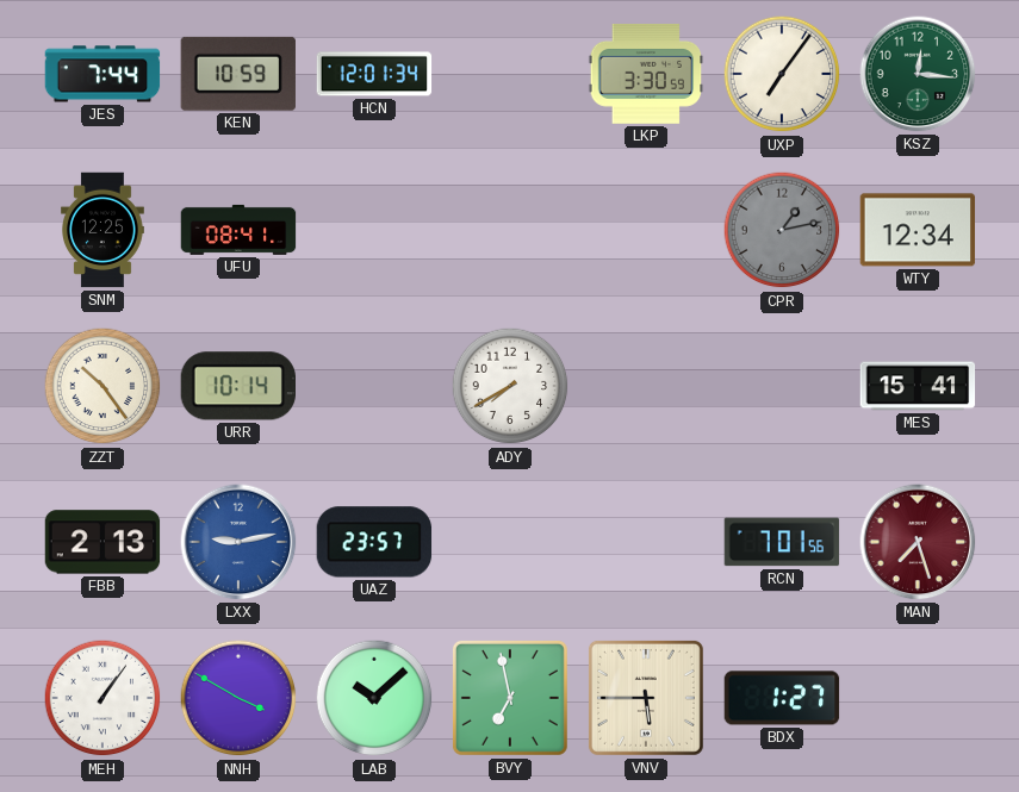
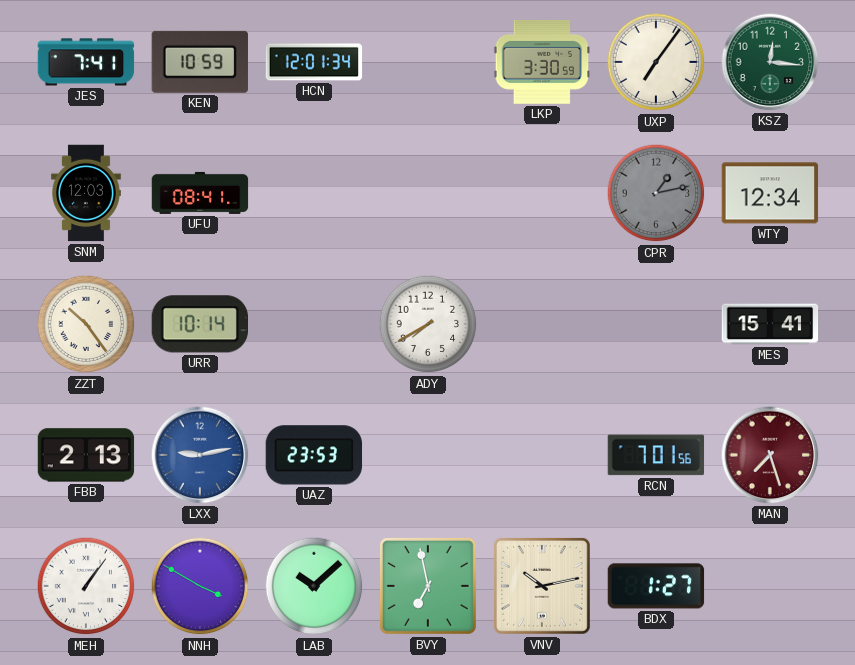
JES: 7:44 -> 7:41
SNM: 12:25 -> 12:03
UAZ: 23:57 -> 23:53
VNV: 5:45 -> 10:13
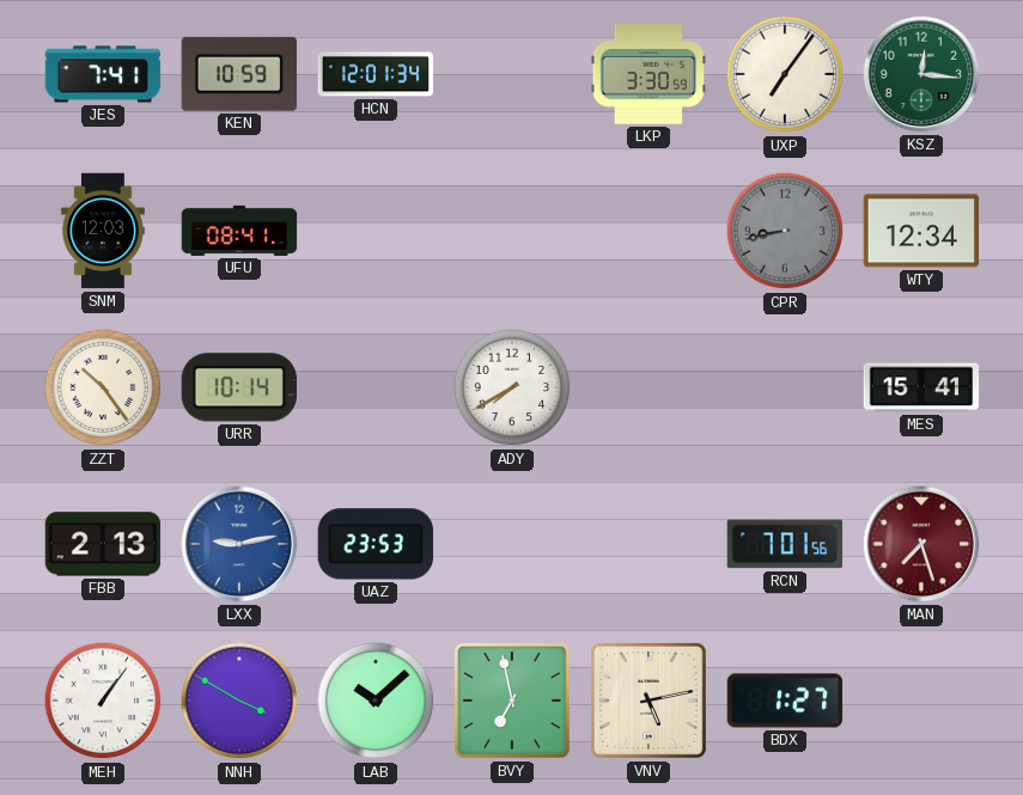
CPR: 1:13 -> 8:43
VNV: 10:13 -> 5:13
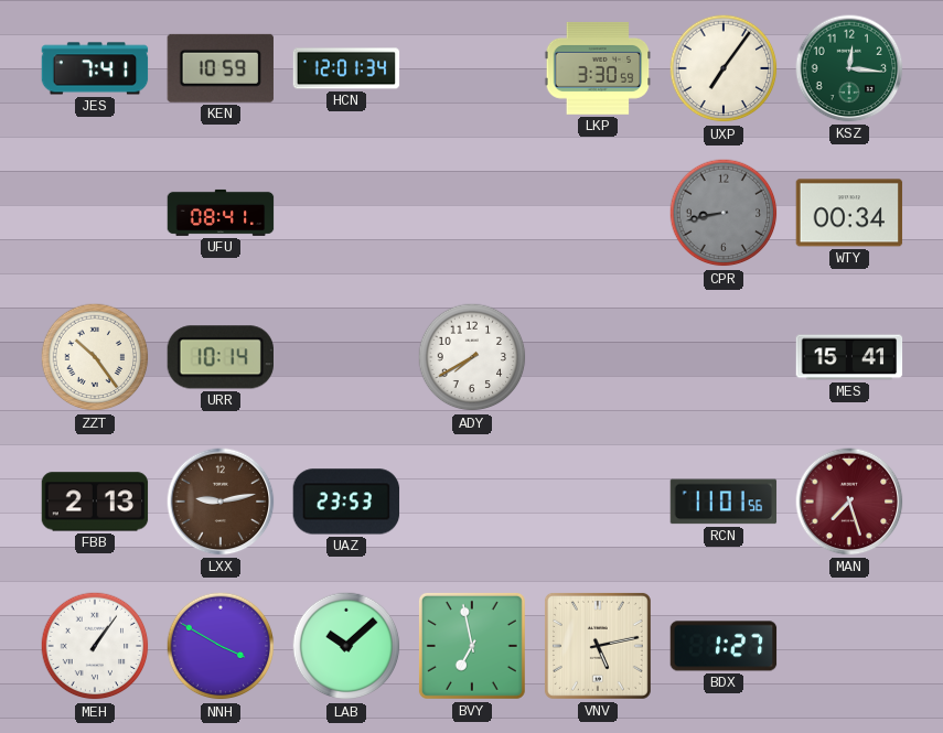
SNM: 12:03 -> none
WTY: 12:34 -> 00:34
LXX dial: blue -> brown
RCN: 7:01 -> 11:01
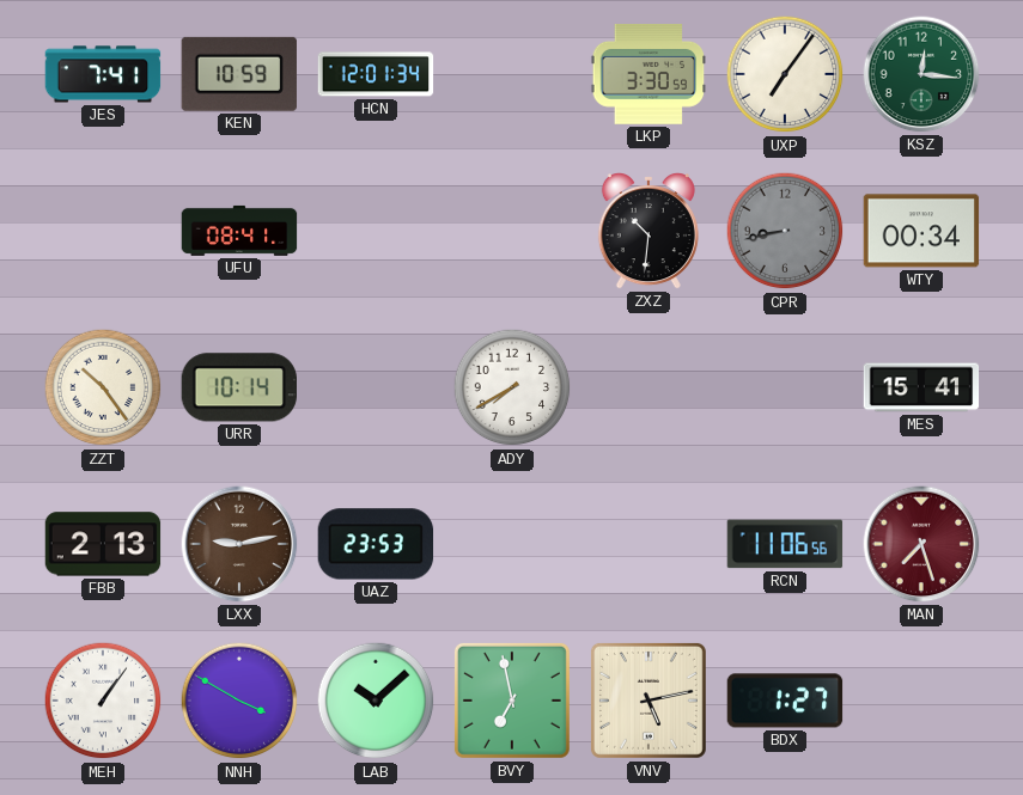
ZXZ: none -> 10:31
RCN: 11:01 -> 11:06
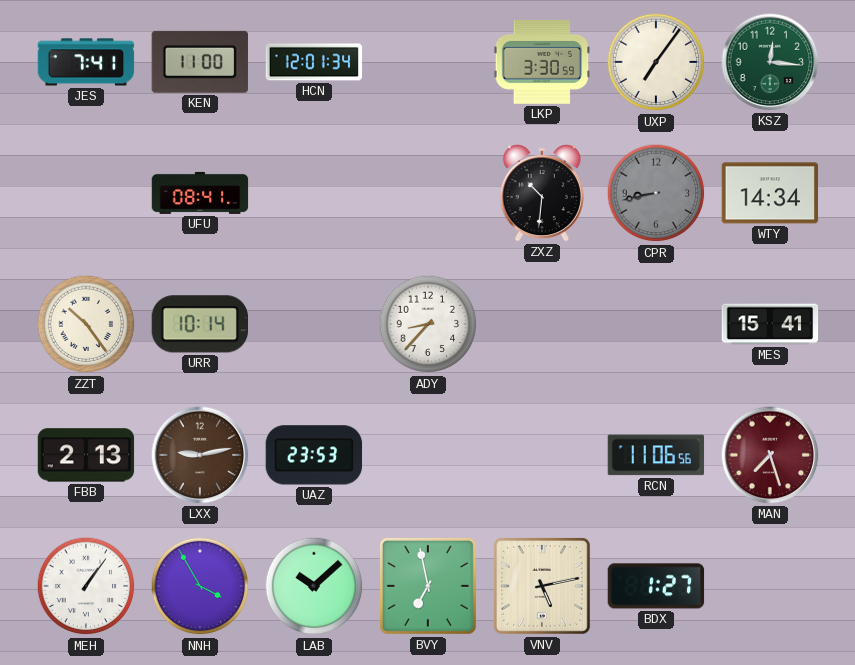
KEN: 10:59 -> 11:00
WTY: 00:34 -> 14:34
ADY: 7:40 -> 8:37
NNH: 3:50 -> 3:55
